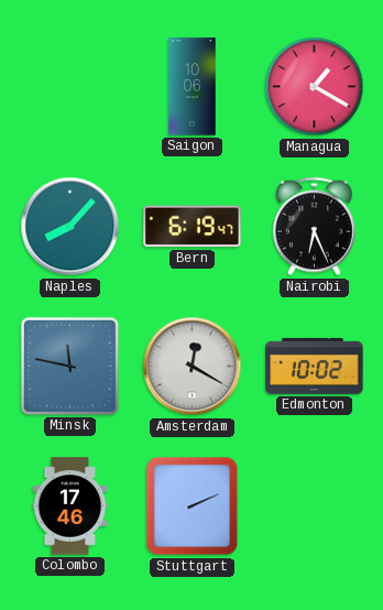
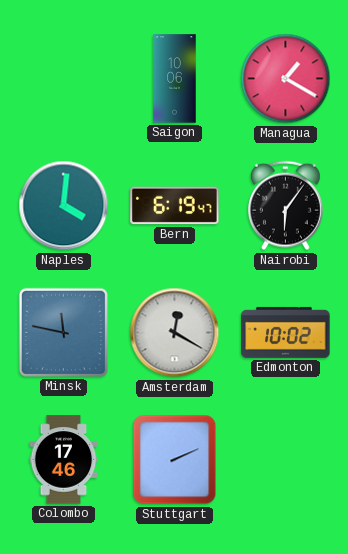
Naples: 8:07 -> 4:01
Nairobi: 6:26 -> 6:06
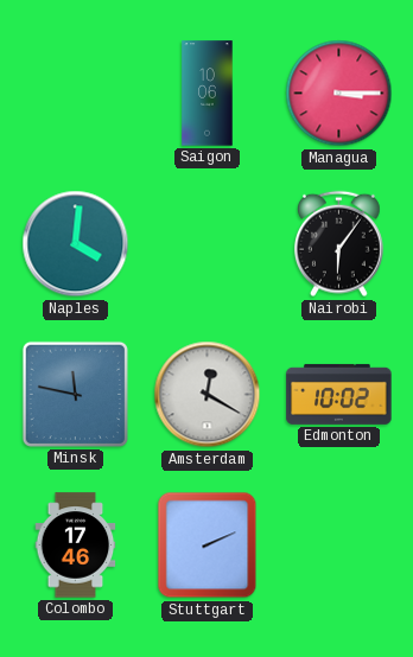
Managua: 1:20 -> 3:15
Bern: 6:19 -> none
